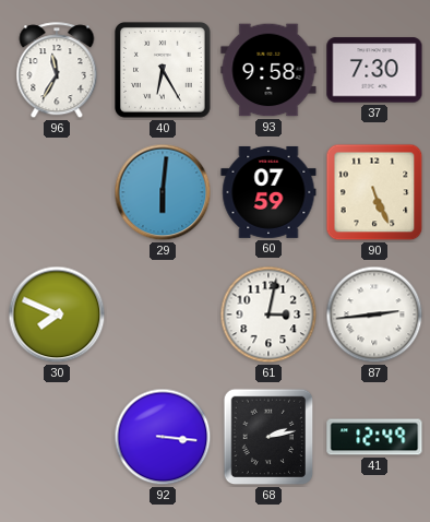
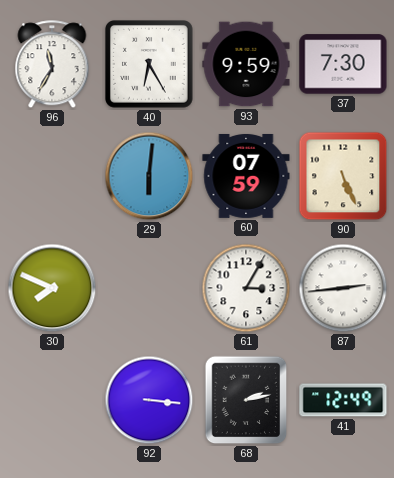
93: 9:58 -> 9:59
61: 3:02 -> 3:05
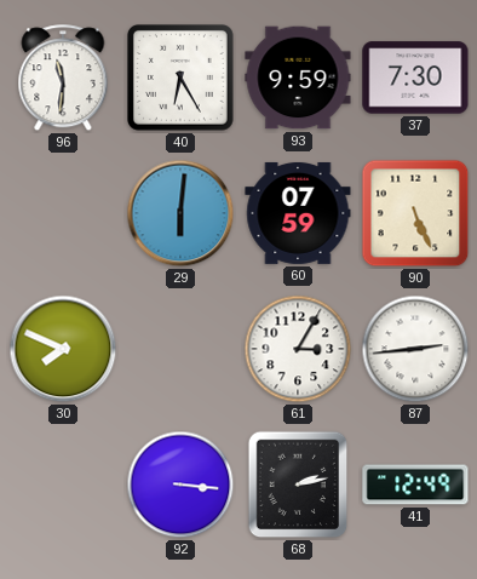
96: 11:35 -> 11:31
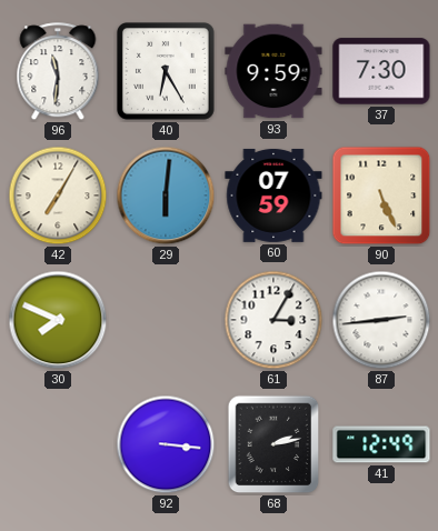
42: none -> 7:05
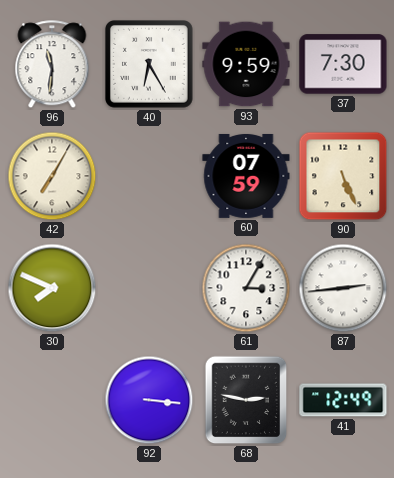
29: 6:01 -> none
68: 2:13 -> 2:47
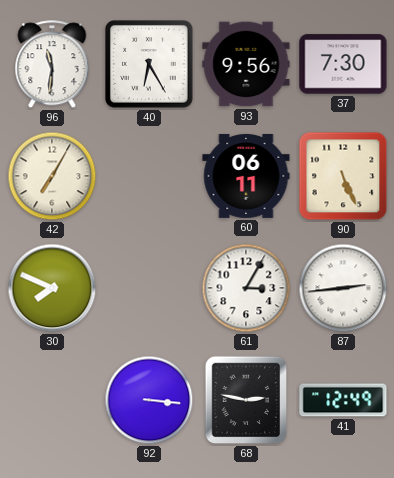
93: 9:59 -> 9:56
60: 07:59 -> 06:11
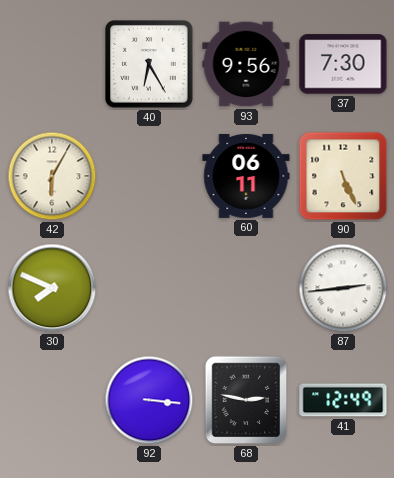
96: 11:31 -> none
42: 7:05 -> 6:05
61: 3:05 -> none
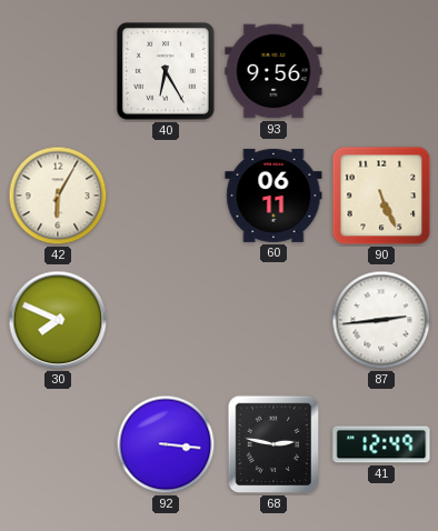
37: 7:30 -> none
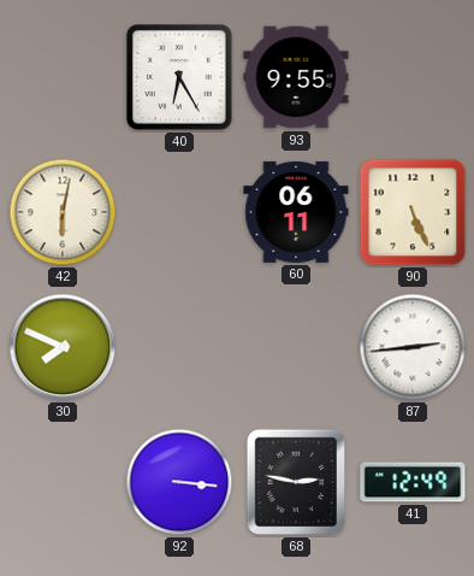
93: 9:56 -> 9:55
42: 6:05 -> 6:02
